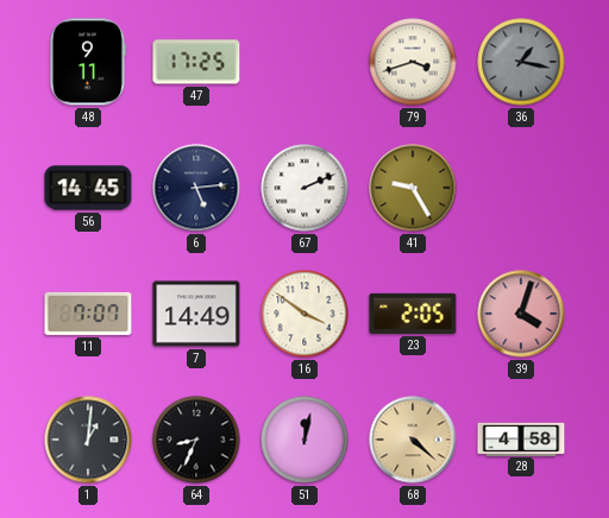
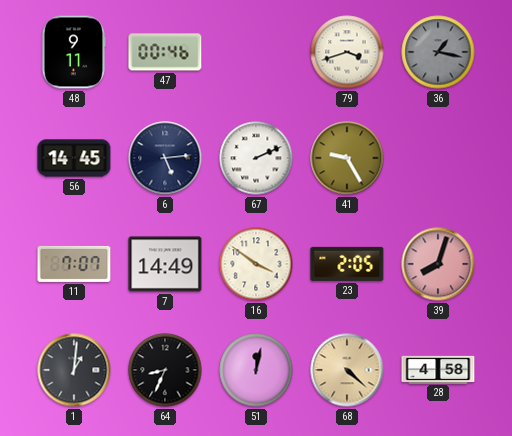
47: 17:25 -> 00:46
39: 4:03 -> 8:03
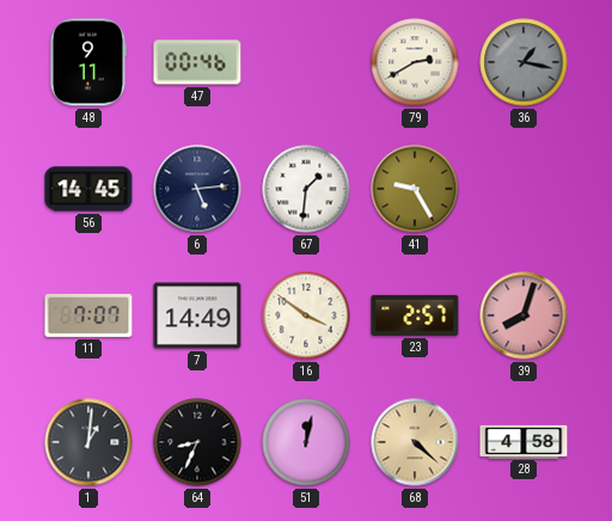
79: 3:42 -> 2:40
67: 2:11 -> 1:31
23: 2:05 -> 2:57
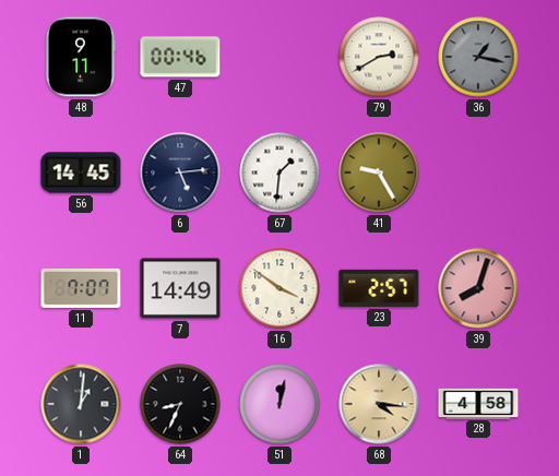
68: 4:22 -> 4:16
